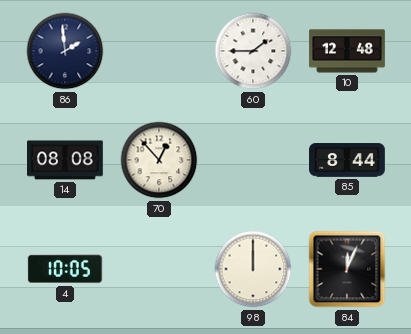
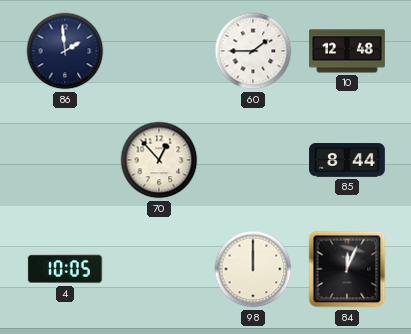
14: 08:08 -> none
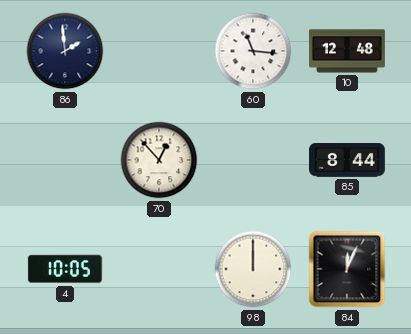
60: 1:45 -> 11:16
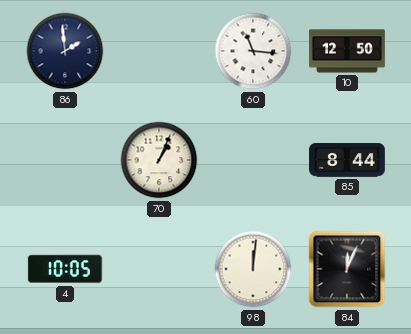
10: 12:48 -> 12:50
70: 12:53 -> 1:04
98: 12:00 -> 12:01
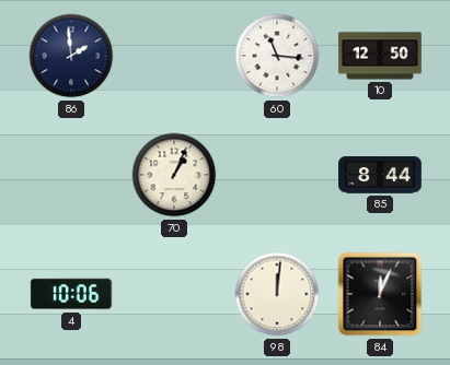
4: 10:05 -> 10:06
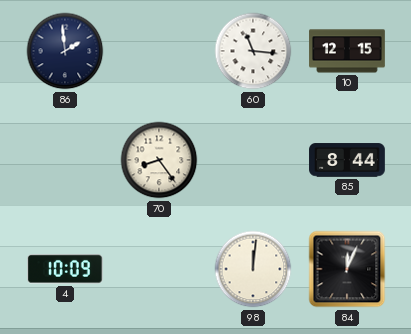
10: 12:50 -> 12:15
70: 1:04 -> 8:24
4: 10:06 -> 10:09
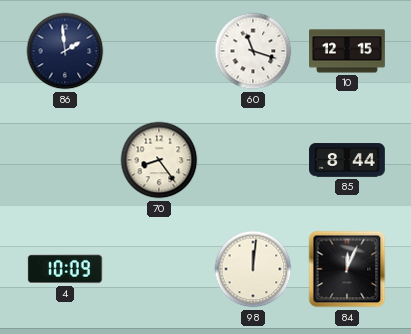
60: 11:16 -> 11:18
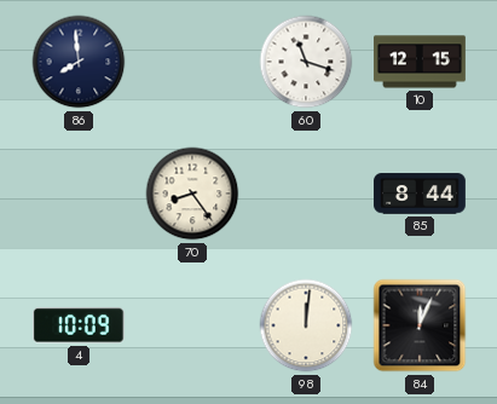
86: 1:59 -> 7:59
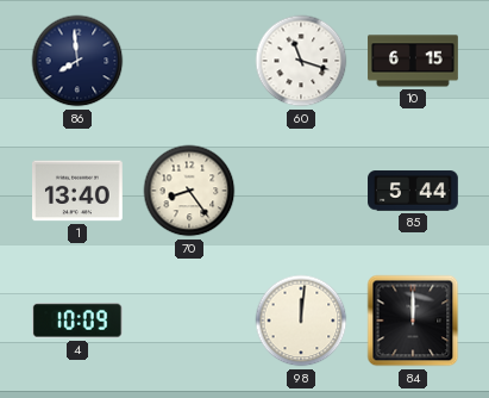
10: 12:15 -> 6:15
1: none -> 13:40
85: 8:44 -> 5:44
84: 12:04 -> 12:00
